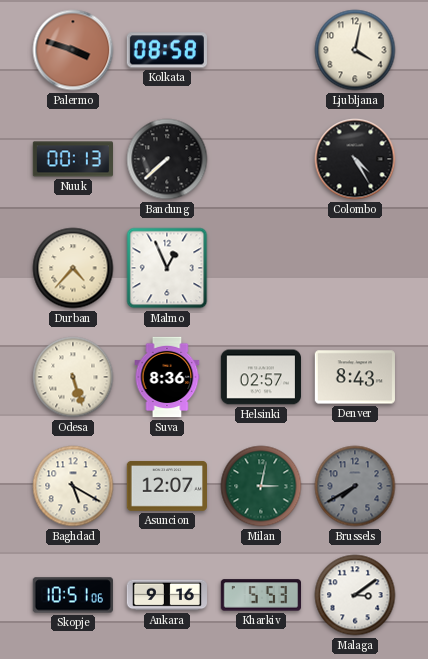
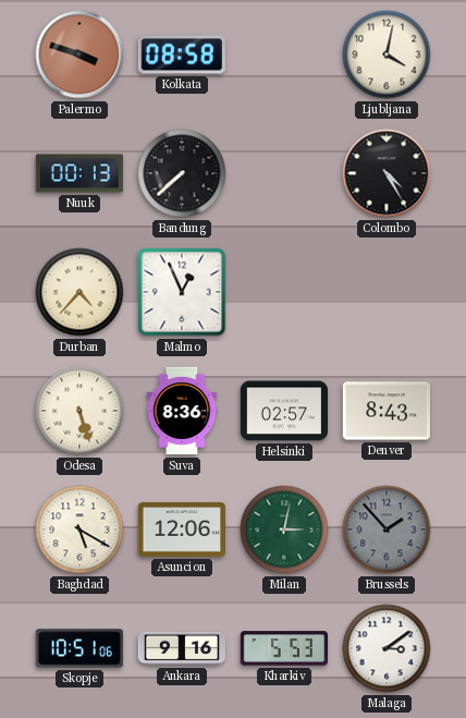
Asuncion: 12:07 -> 12:06
Brussels: 7:40 -> 1:53
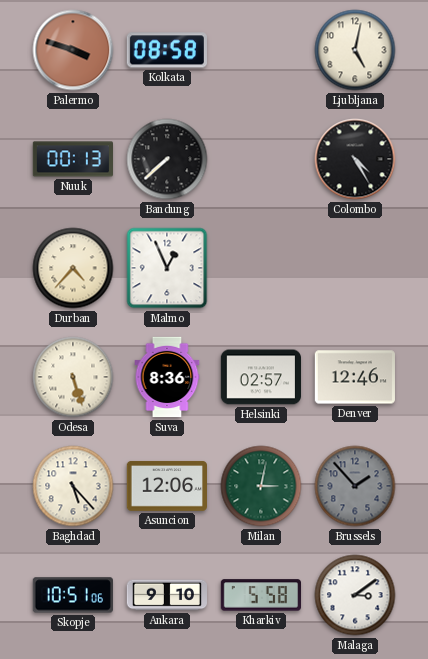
Ljubljana: 4:02 -> 5:02
Denver: 8:43 -> 12:46
Baghdad: 5:20 -> 5:23
Ankara: 9:16 -> 9:10
Kharkiv: 5:53 -> 5:58
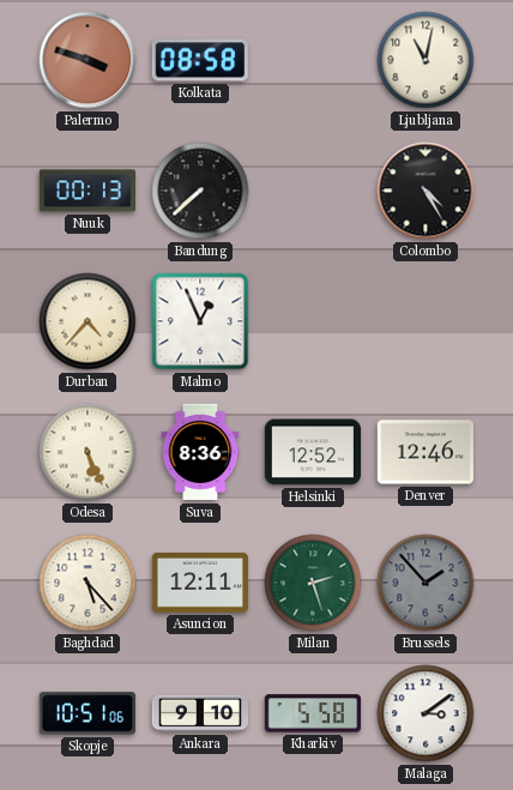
Ljubljana: 5:02 -> 11:02
Odesa: 5:27 -> 5:26
Helsinki: 02:57 -> 12:52
Asuncion: 12:06 -> 12:11
Milan: 3:02 -> 2:27
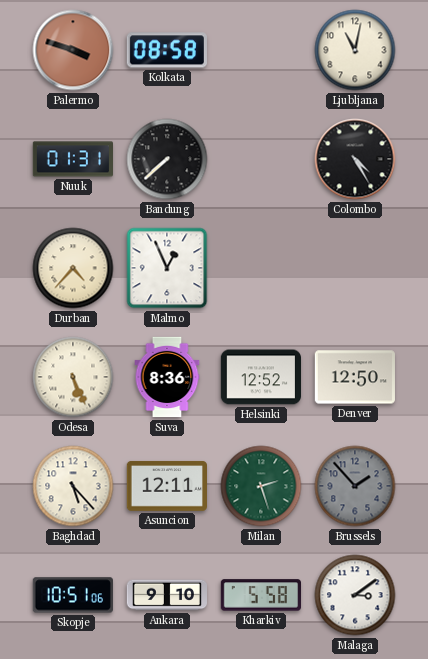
Nuuk: 00:13 -> 01:31
Denver: 12:46 -> 12:50
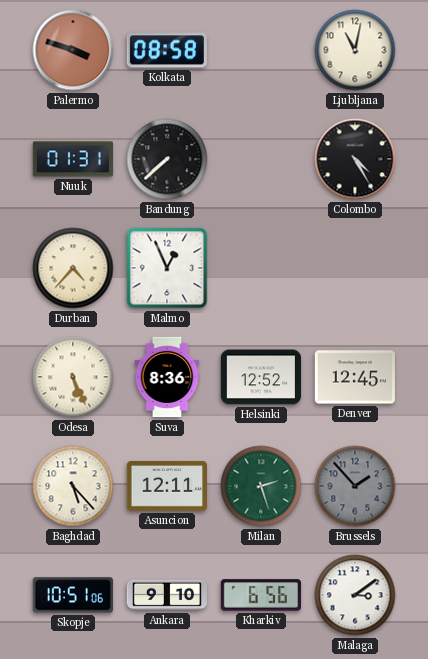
Denver: 12:50 -> 12:45
Kharkiv: 5:58 -> 6:56
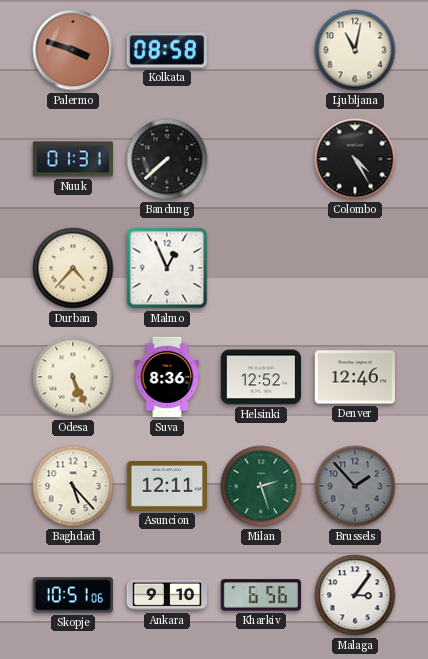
Denver: 12:45 -> 12:46
Malaga: 3:09 -> 3:06
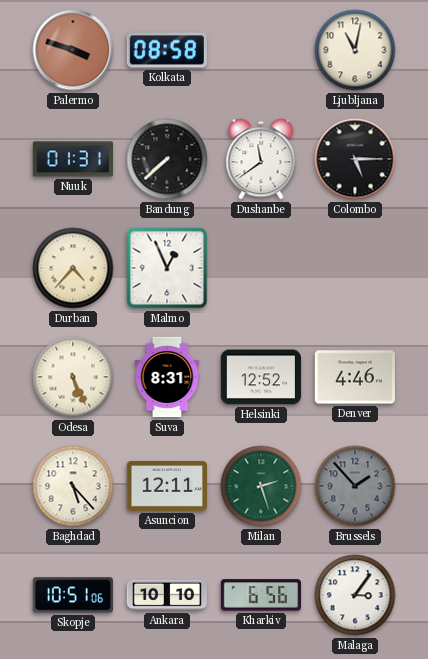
Dushanbe: none -> 11:39
Colombo: 4:25 -> 5:15
Suva: 8:36 -> 8:31
Denver: 12:46 -> 4:46
Ankara: 9:10 -> 10:10
